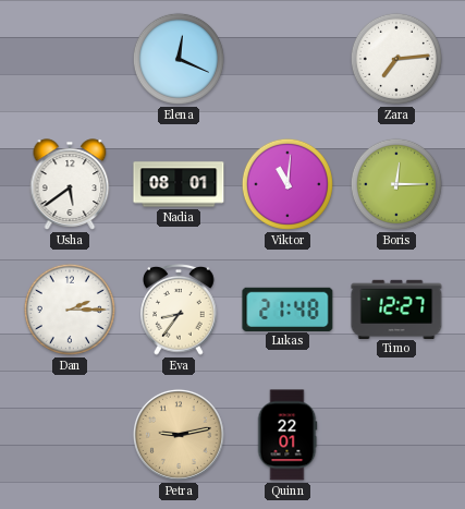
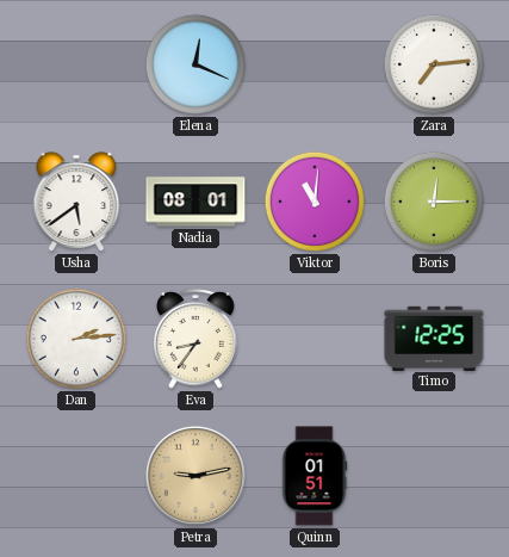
Dan: 2:15 -> 2:14
Lukas: 21:48 -> none
Timo: 12:27 -> 12:25
Quinn: 22:01 -> 01:51
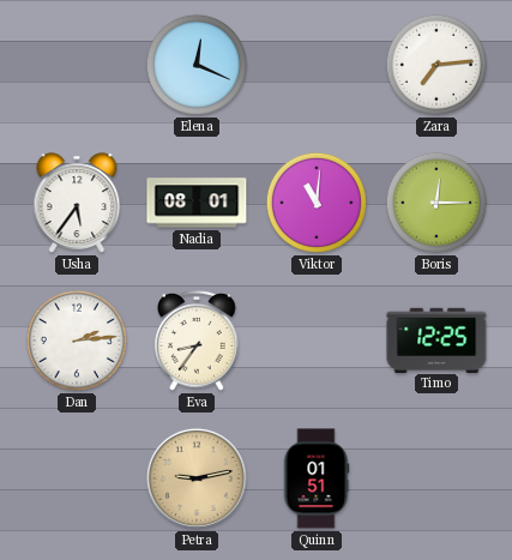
Usha: 5:39 -> 5:36
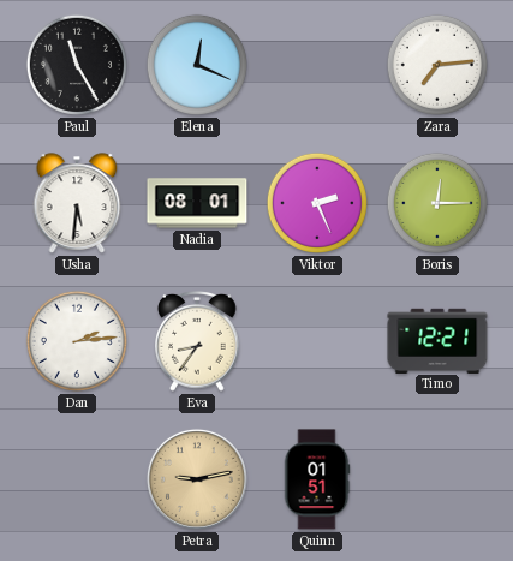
Paul: none -> 11:25
Usha: 5:36 -> 5:31
Viktor: 11:01 -> 2:26
Timo: 12:25 -> 12:21
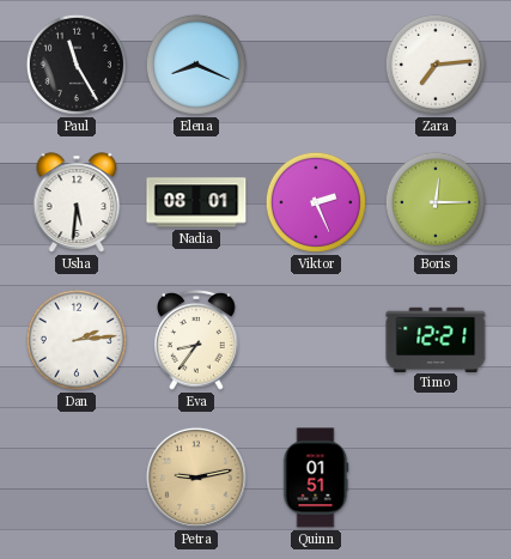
Elena: 12:19 -> 8:19
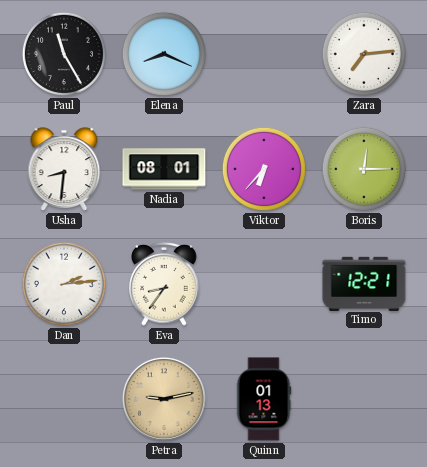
Usha: 5:31 -> 8:31
Viktor: 2:26 -> 6:37
Quinn: 01:51 -> 01:13
